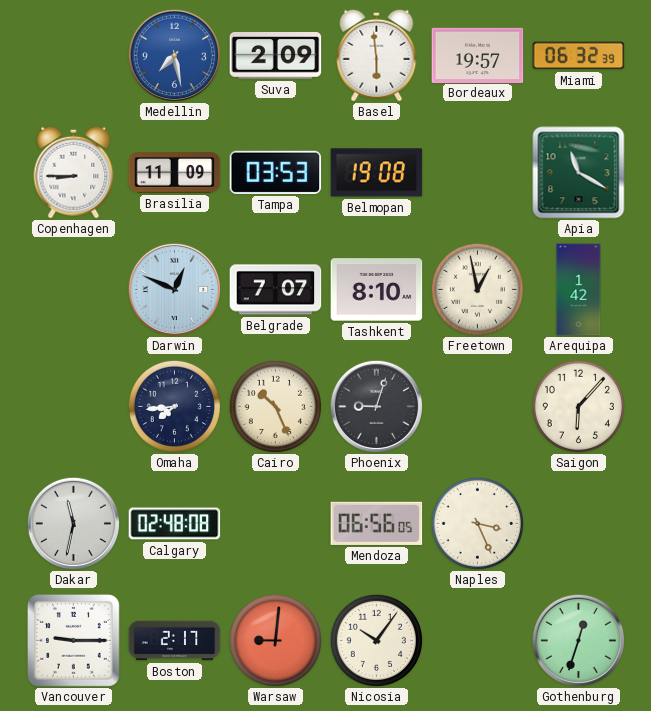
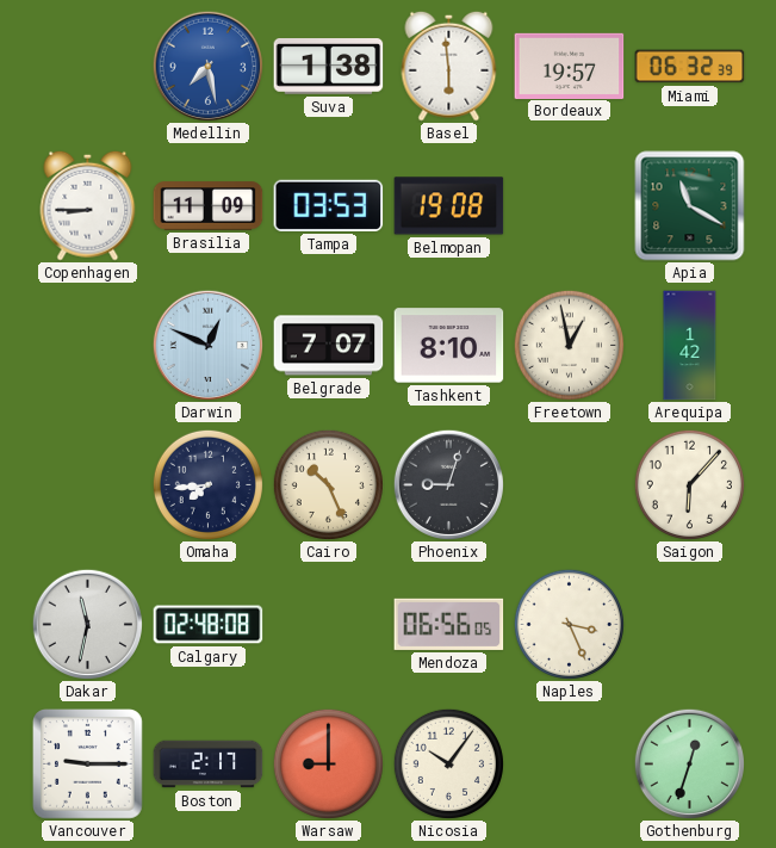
Suva: 2:09 -> 1:38
Warsaw: 9:01 -> 9:00
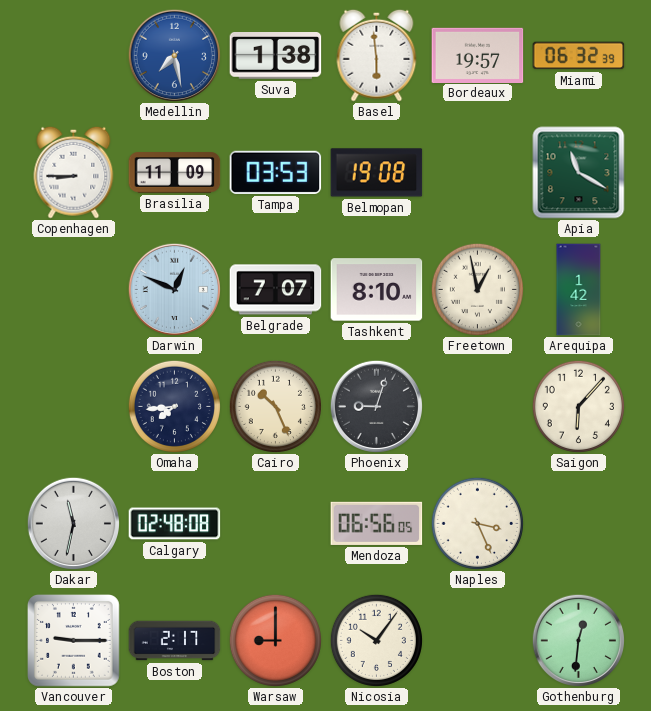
Gothenburg: 12:33 -> 12:31
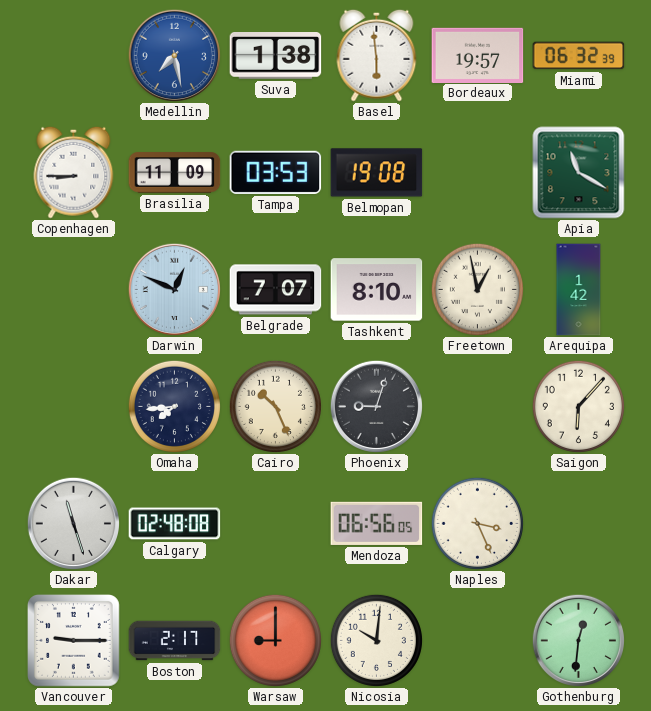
Dakar: 11:32 -> 11:27
Nicosia: 10:06 -> 10:01
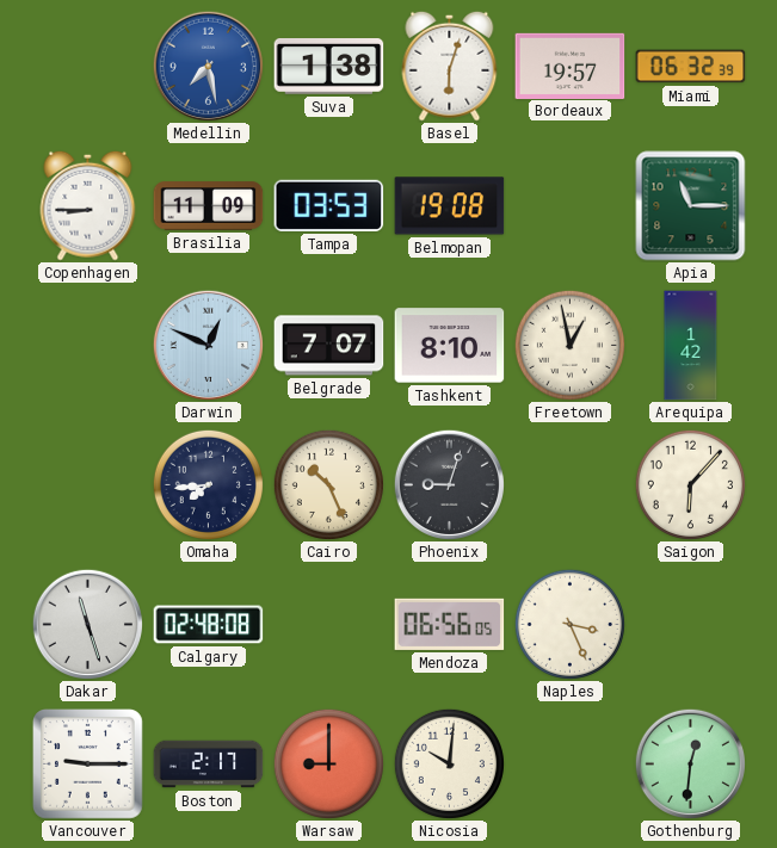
Basel: 5:59 -> 6:03
Apia: 11:20 -> 11:15
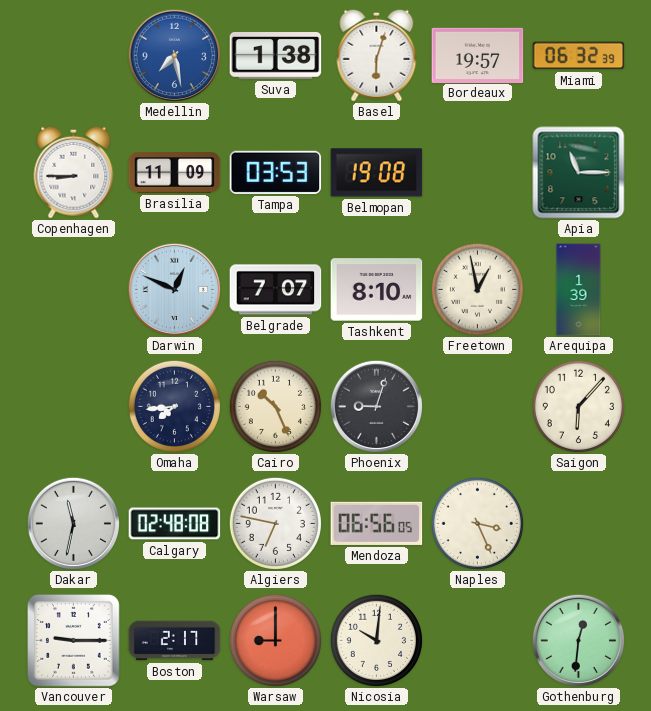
Arequipa: 1:42 -> 1:39
Dakar: 11:27 -> 11:32
Algiers: none -> 6:47
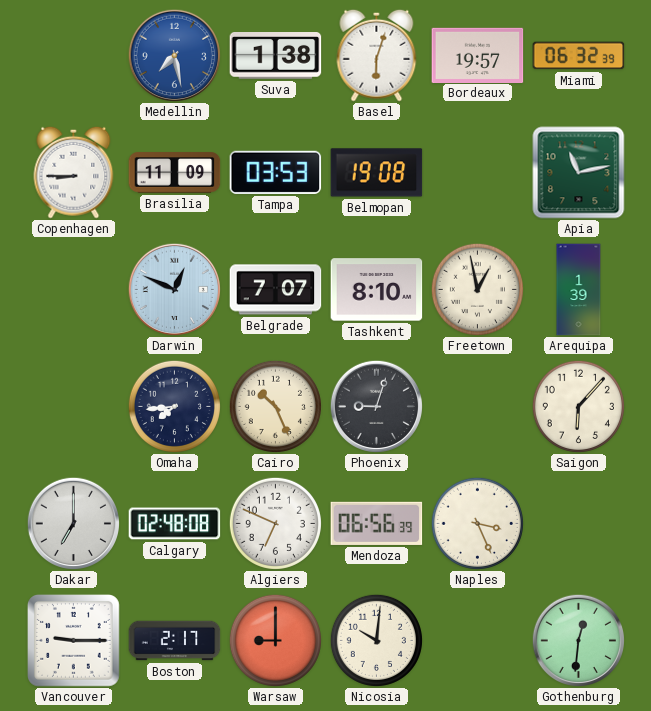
Apia: 11:15 -> 11:13
Dakar: 11:32 -> 7:00
Algiers: 6:47 -> 6:49
Mendoza: 06:56:05 -> 06:56:39
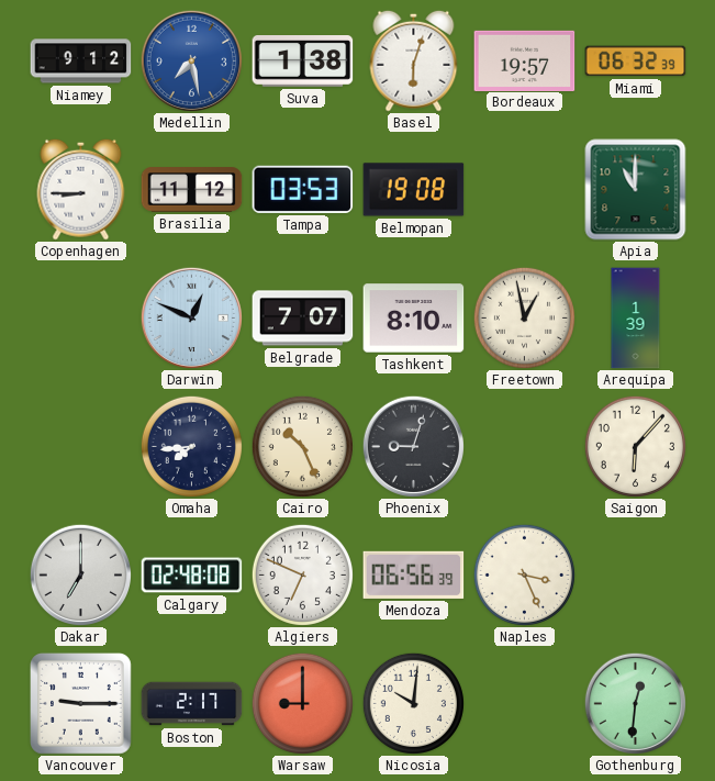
Niamey: none -> 9:12
Brasilia: 11:09 -> 11:12
Apia: 11:13 -> 11:00
